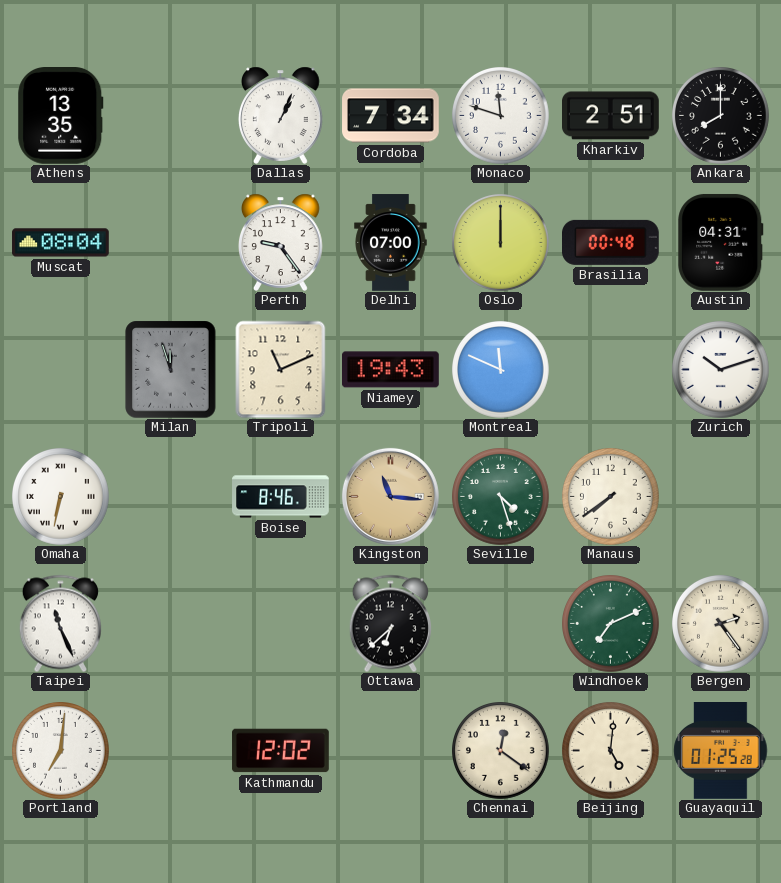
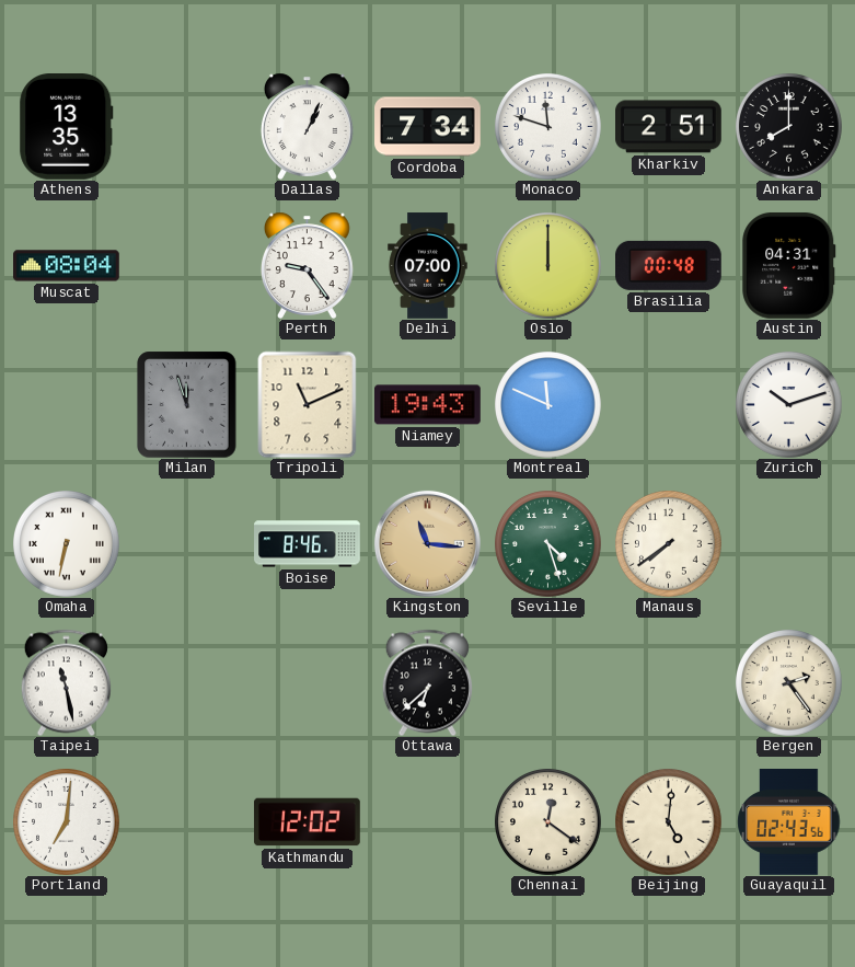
Taipei: 11:26 -> 11:28
Windhoek: 7:11 -> none
Guayaquil: 01:25 -> 02:43
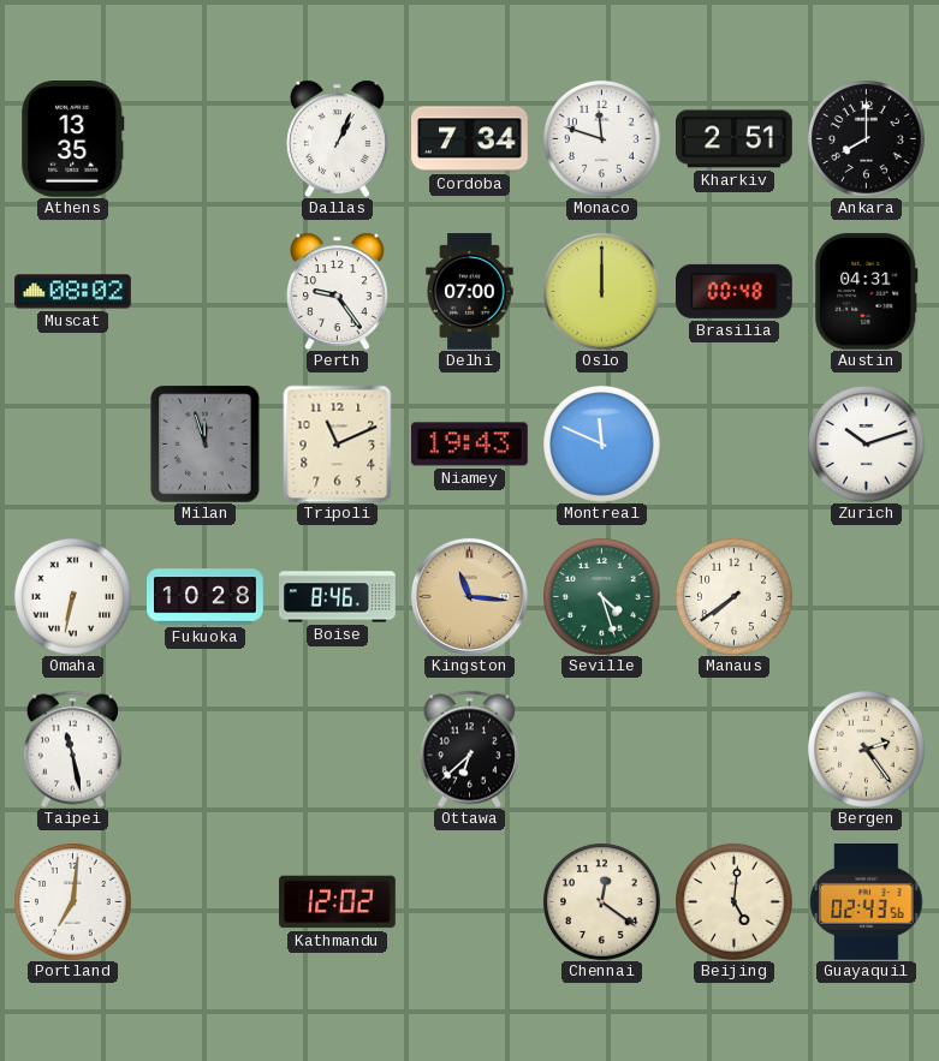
Muscat: 08:04 -> 08:02
Fukuoka: none -> 10:28
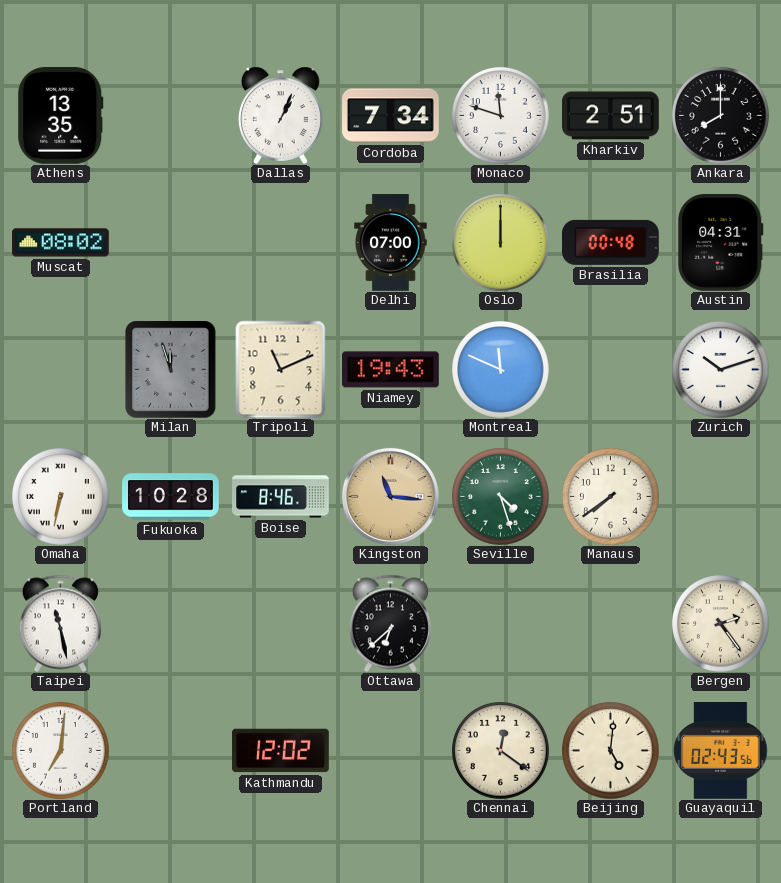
Perth: 9:24 -> none
